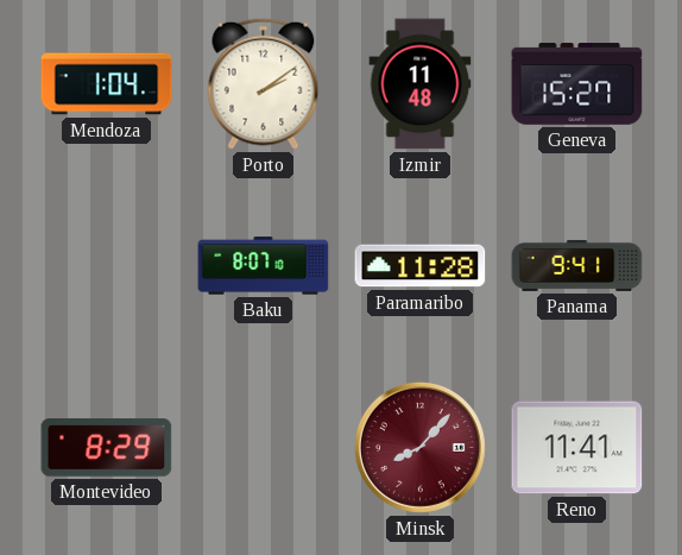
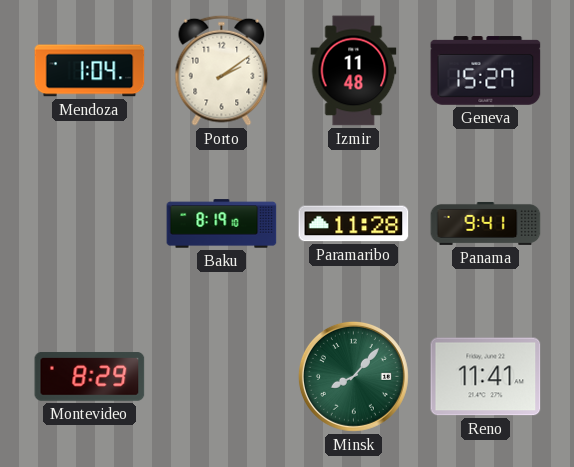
Baku: 8:07 -> 8:19
Minsk dial: burgundy -> green
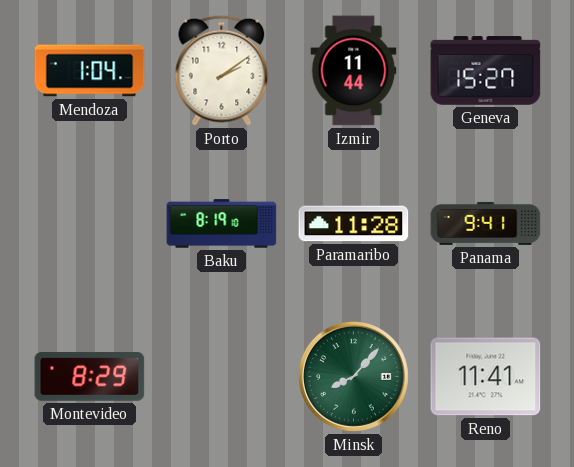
Izmir: 11:48 -> 11:44
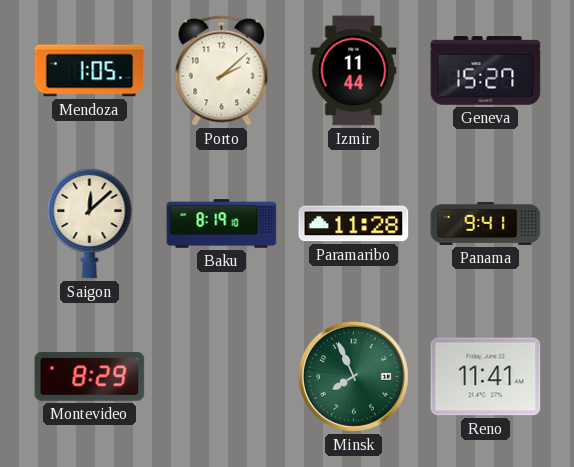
Mendoza: 1:04 -> 1:05
Porto: 2:09 -> 2:08
Saigon: none -> 12:08
Minsk: 8:07 -> 7:56
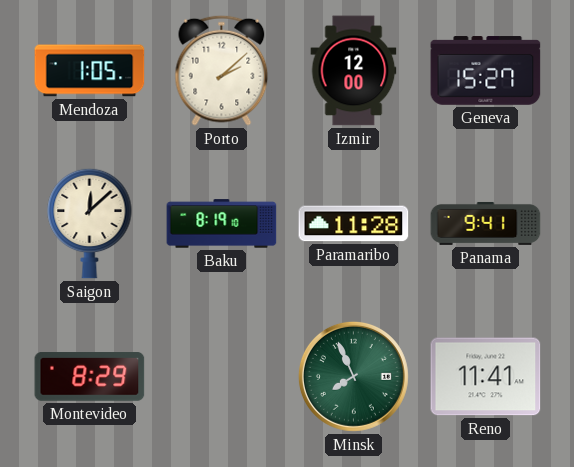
Izmir: 11:44 -> 12:00
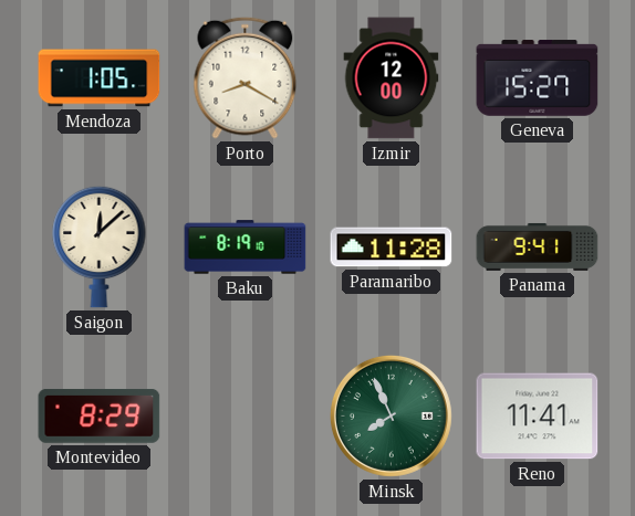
Porto: 2:08 -> 8:20
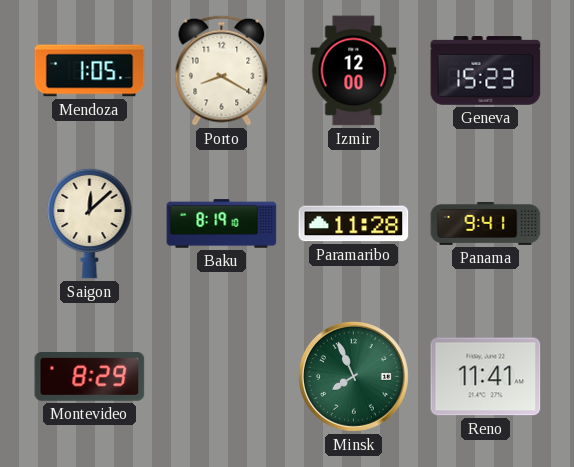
Geneva: 15:27 -> 15:23
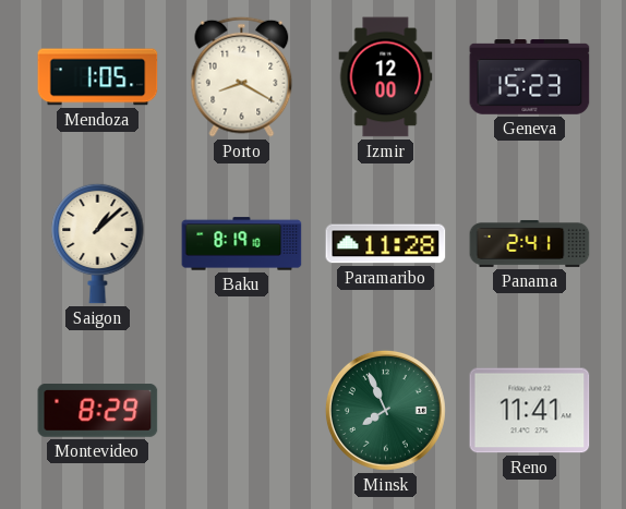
Saigon: 12:08 -> 1:08
Panama: 9:41 -> 2:41
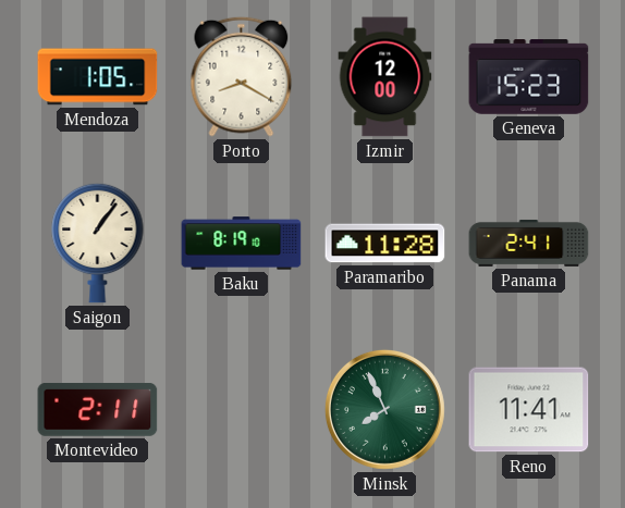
Saigon: 1:08 -> 1:06
Montevideo: 8:29 -> 2:11
